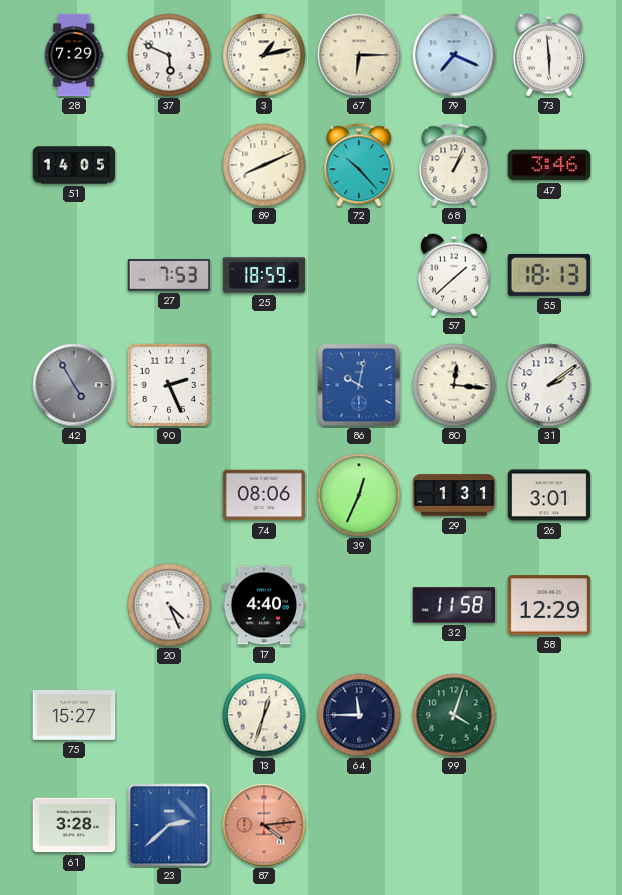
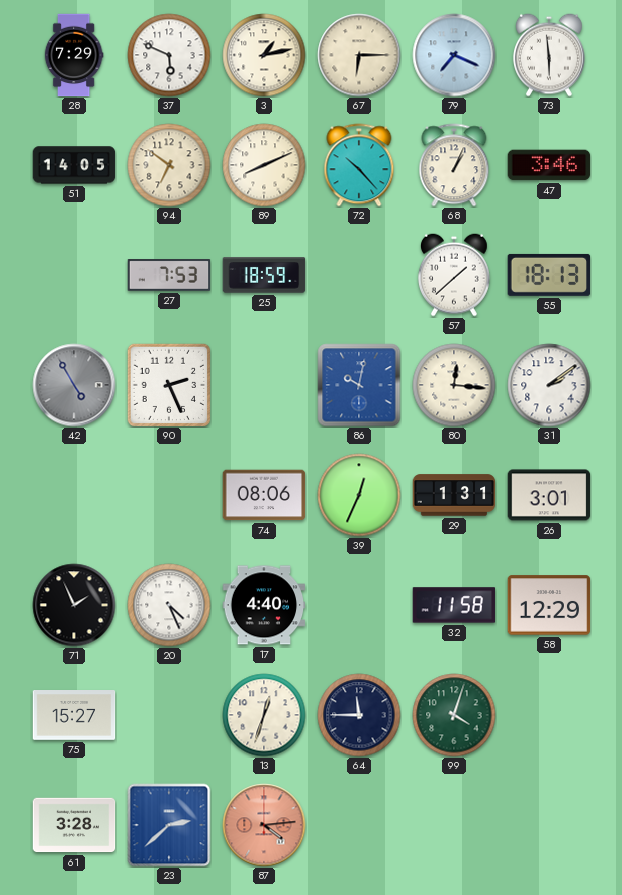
94: none -> 6:51
71: none -> 1:56
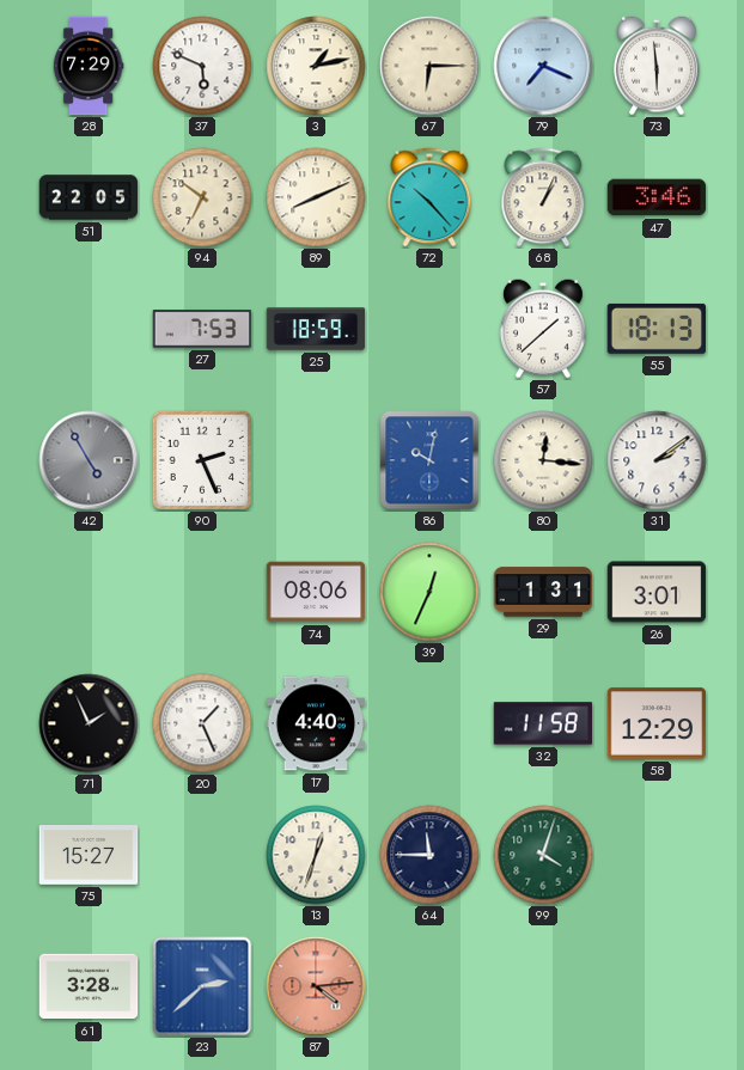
51: 14:05 -> 22:05
20: 4:26 -> 1:26
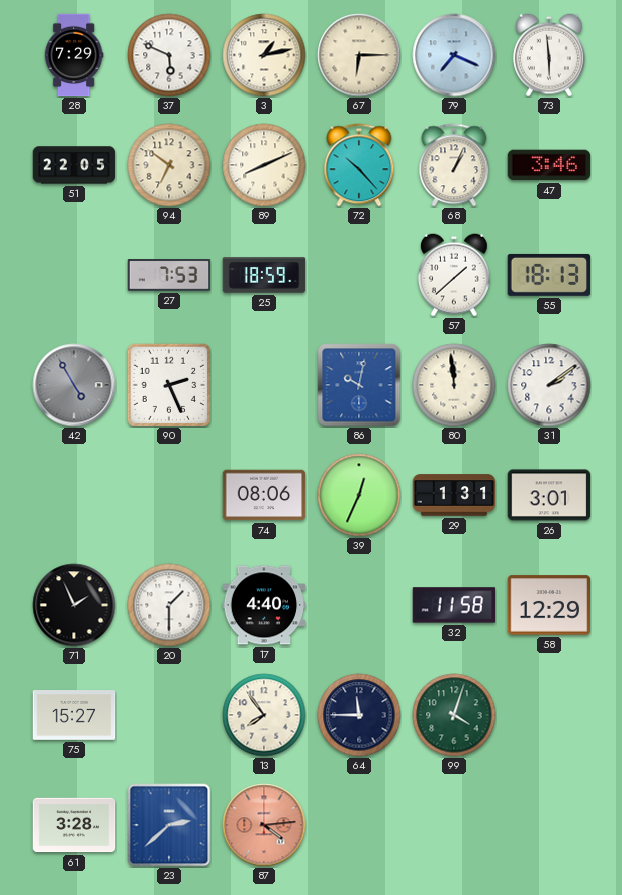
80: 12:16 -> 11:59
20: 1:26 -> 1:30
13: 12:33 -> 7:54
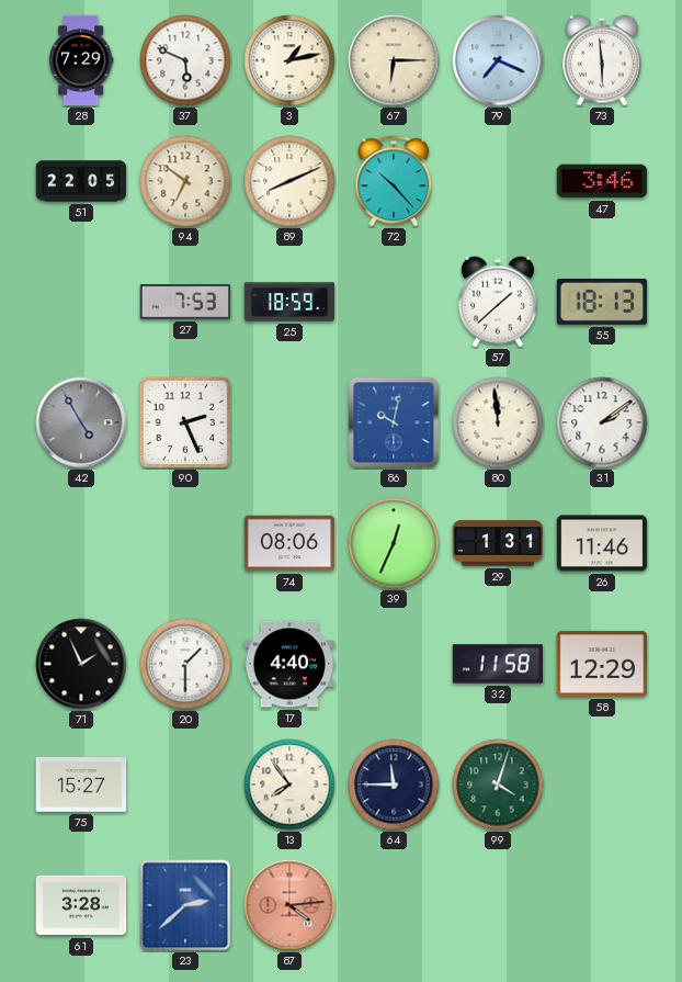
68: 1:04 -> none
26: 3:01 -> 11:46
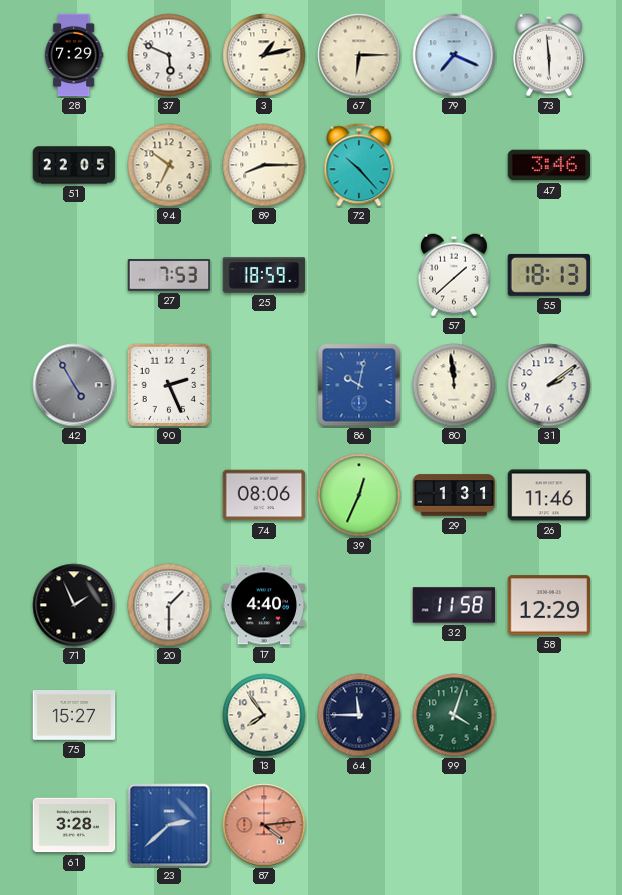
89: 8:11 -> 8:15
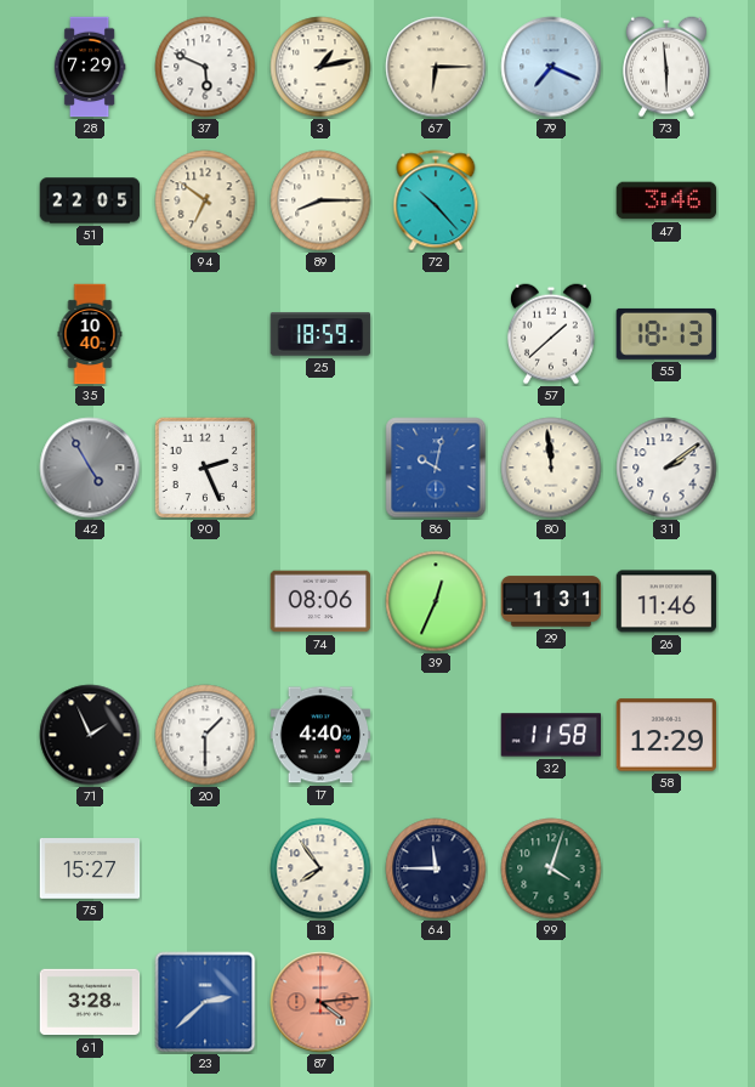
35: none -> 10:40
27: 7:53 -> none
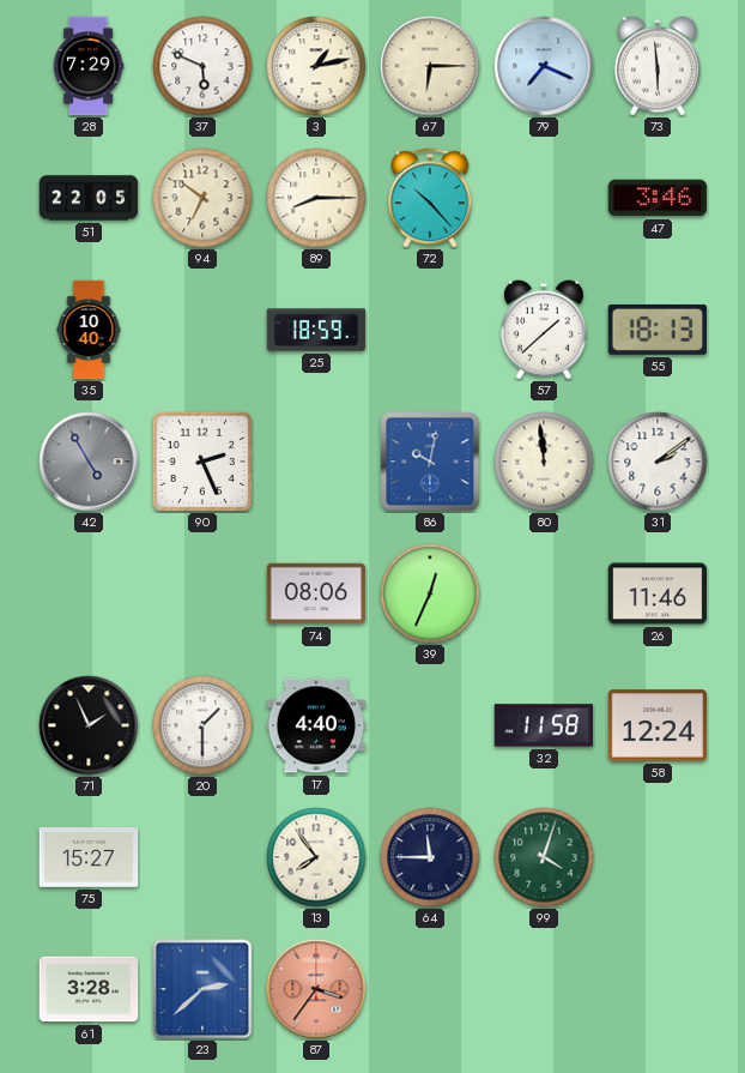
29: 1:31 -> none
58: 12:29 -> 12:24
87: 4:14 -> 3:36
